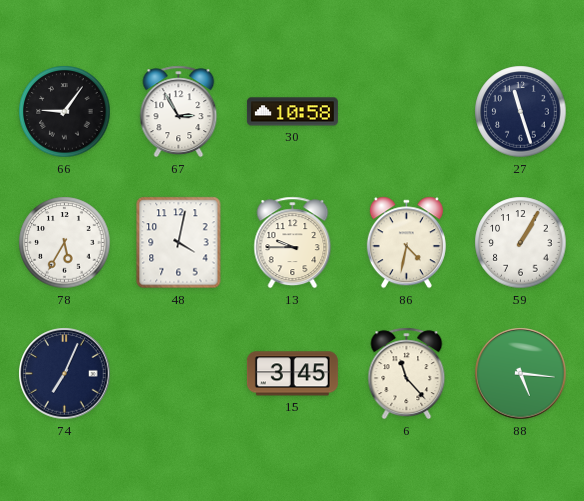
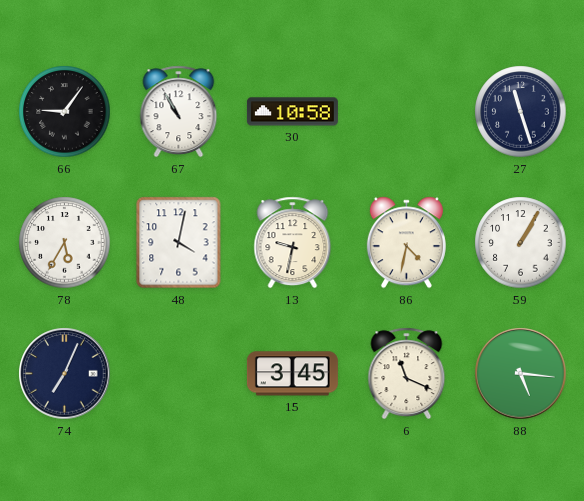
67: 2:55 -> 10:55
13: 9:45 -> 9:32
6: 11:23 -> 11:19
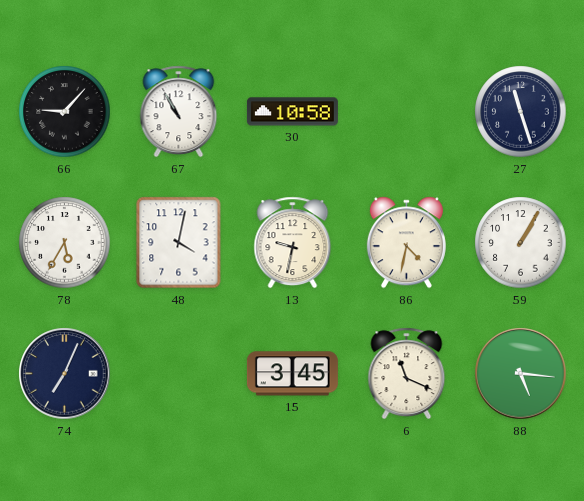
66: 9:06 -> 9:07
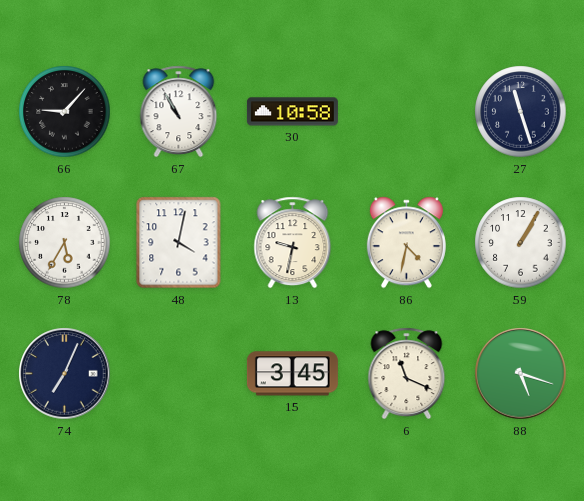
88: 5:16 -> 5:18
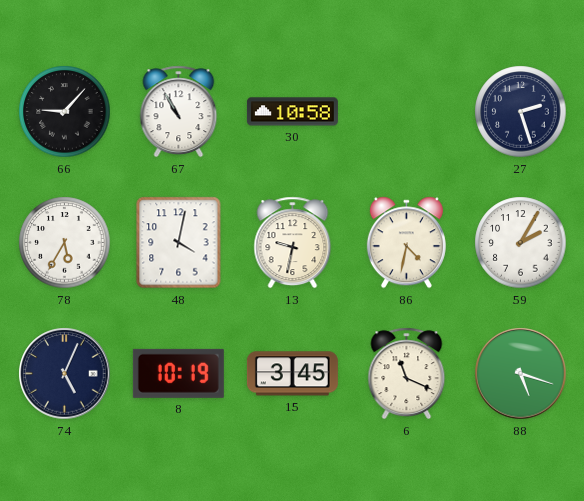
27: 11:27 -> 2:27
59: 1:05 -> 2:05
74: 7:04 -> 5:04
8: none -> 10:19
